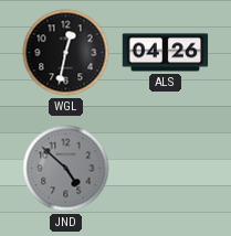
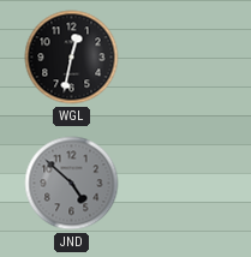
ALS: 04:26 -> none
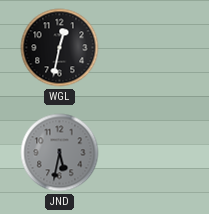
JND: 4:52 -> 5:32
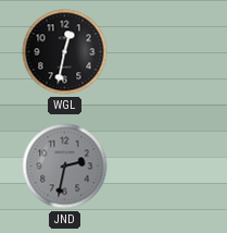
JND: 5:32 -> 2:32
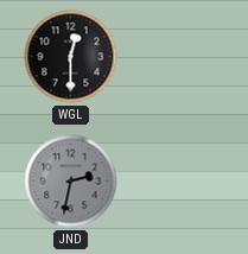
WGL: 12:32 -> 12:30
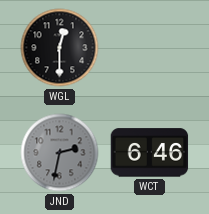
WCT: none -> 6:46
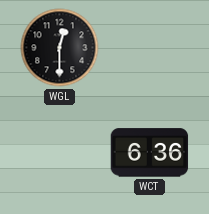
JND: 2:32 -> none
WCT: 6:46 -> 6:36
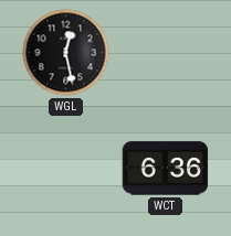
WGL: 12:30 -> 12:28
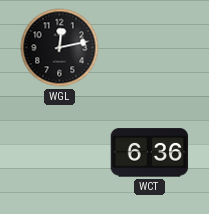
WGL: 12:28 -> 12:13
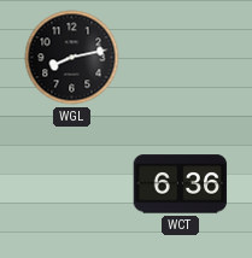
WGL: 12:13 -> 8:13
